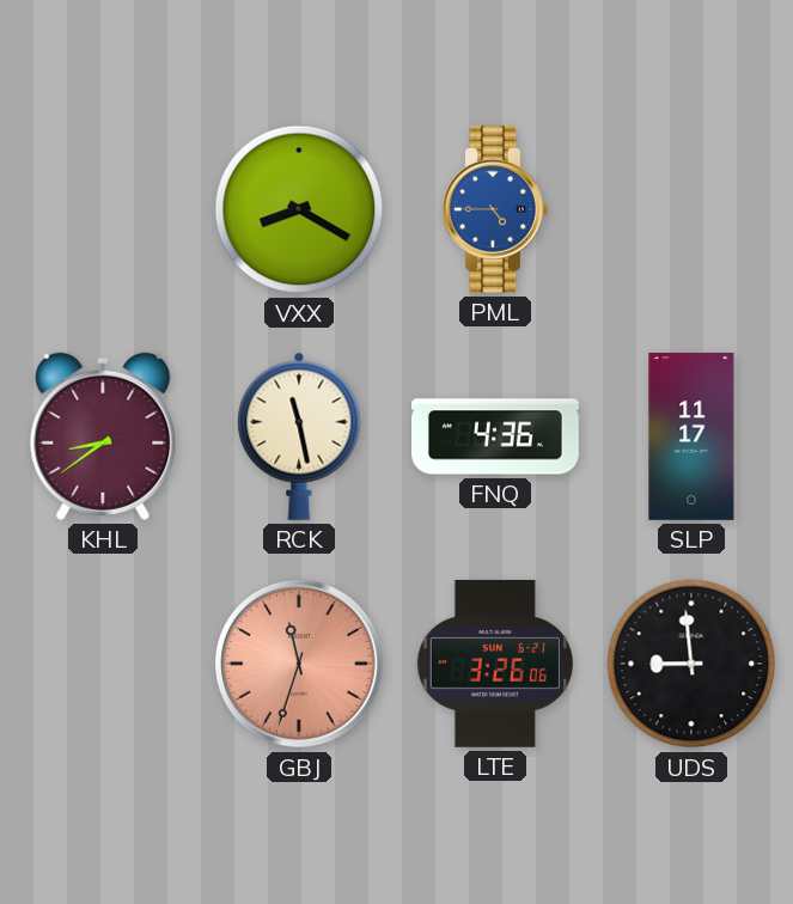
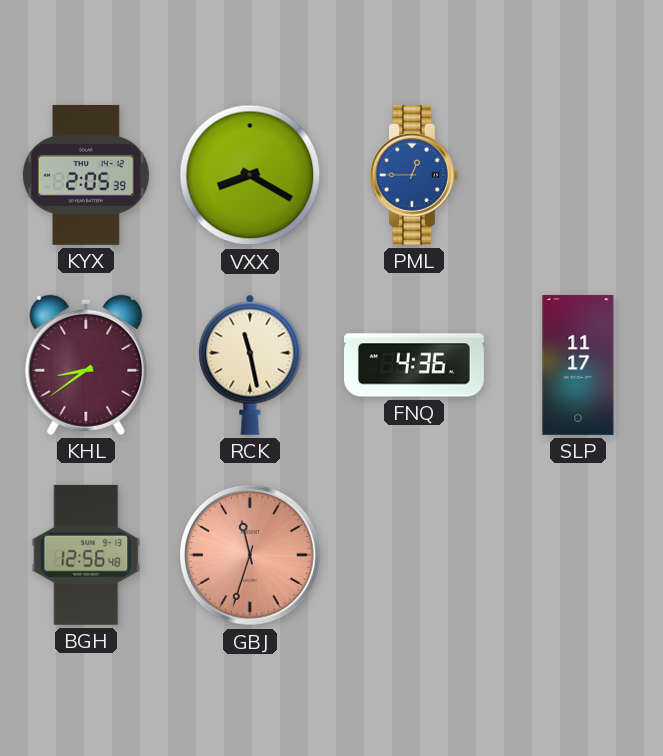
KYX: none -> 2:05
PML: 4:45 -> 12:45
BGH: none -> 12:56
LTE: 3:26 -> none
UDS: 8:59 -> none
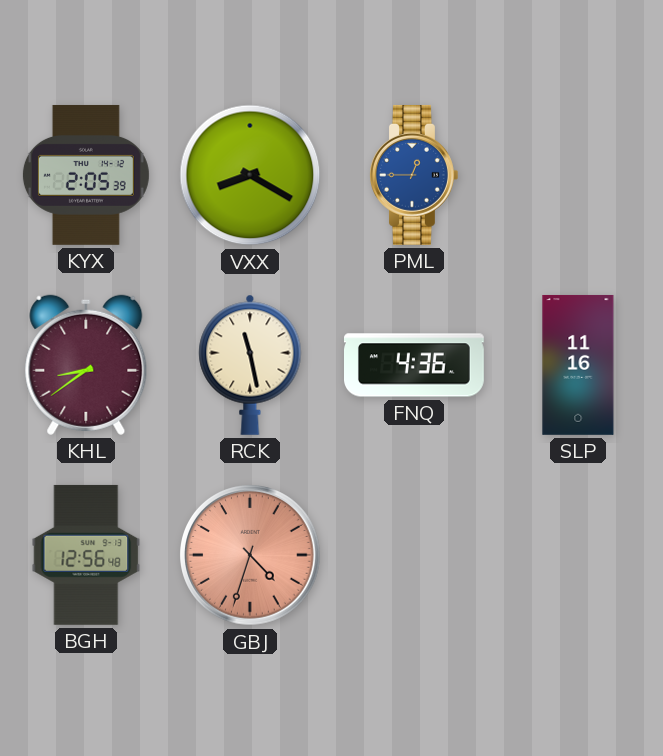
SLP: 11:17 -> 11:16
GBJ: 11:33 -> 4:33
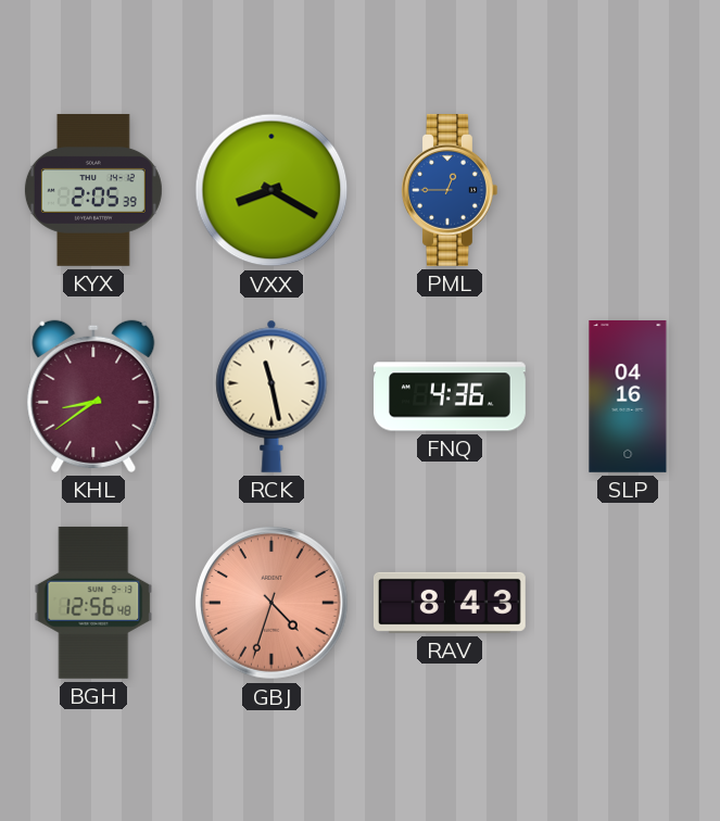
SLP: 11:16 -> 04:16
RAV: none -> 8:43
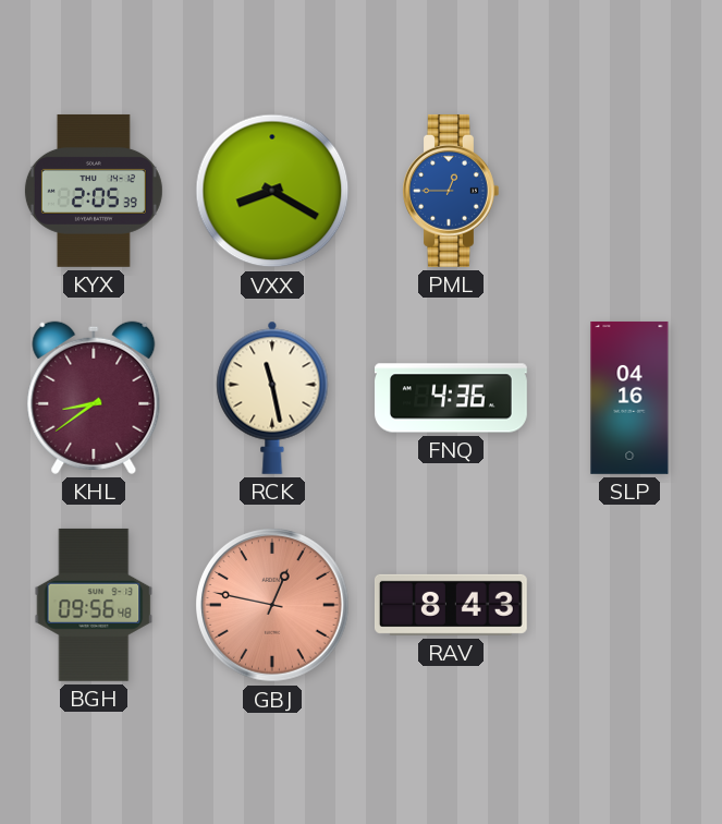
BGH: 12:56 -> 09:56
GBJ: 4:33 -> 12:47
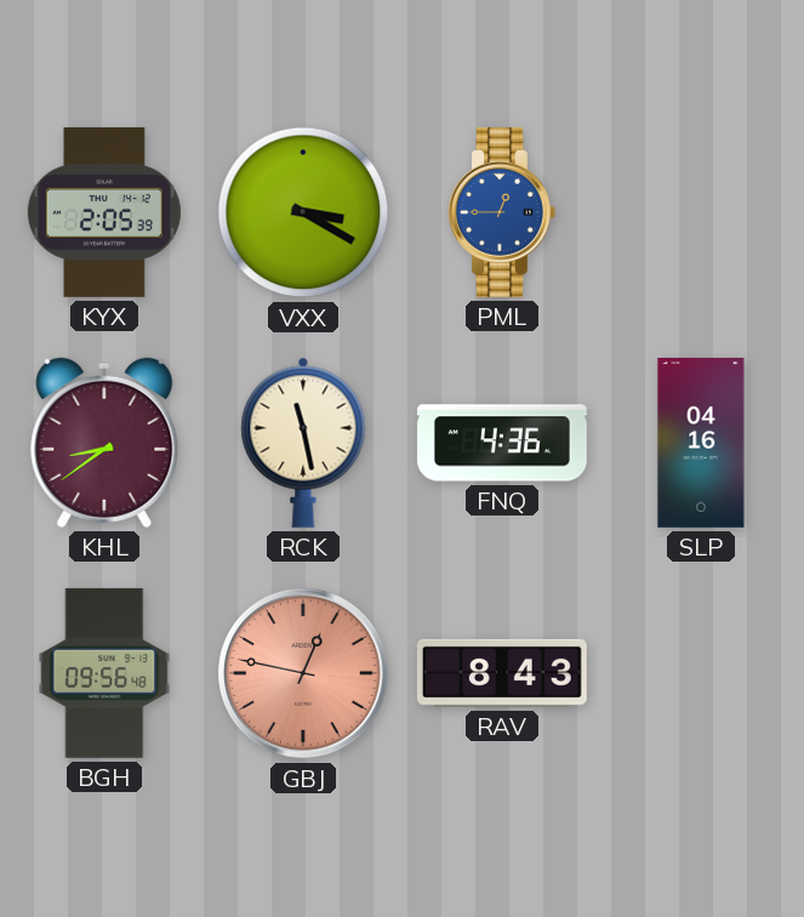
VXX: 8:20 -> 3:20
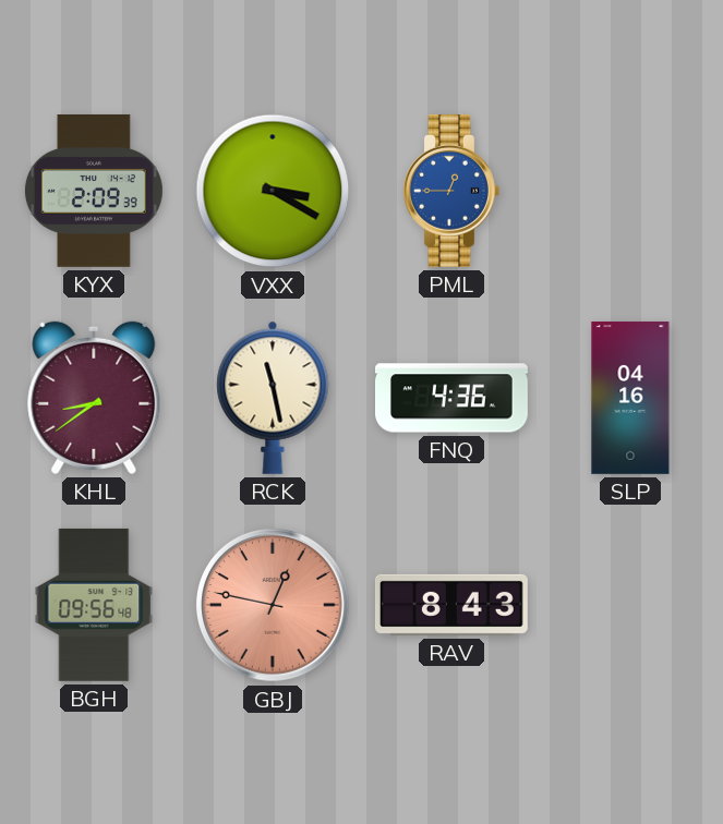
KYX: 2:05 -> 2:09
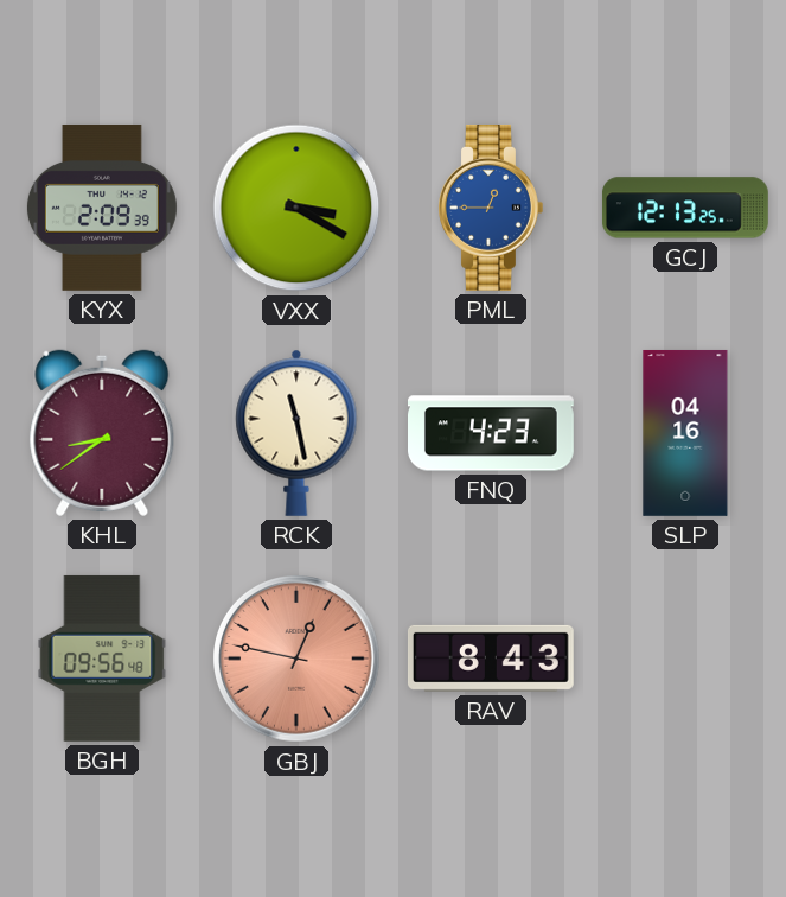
GCJ: none -> 12:13
FNQ: 4:36 -> 4:23
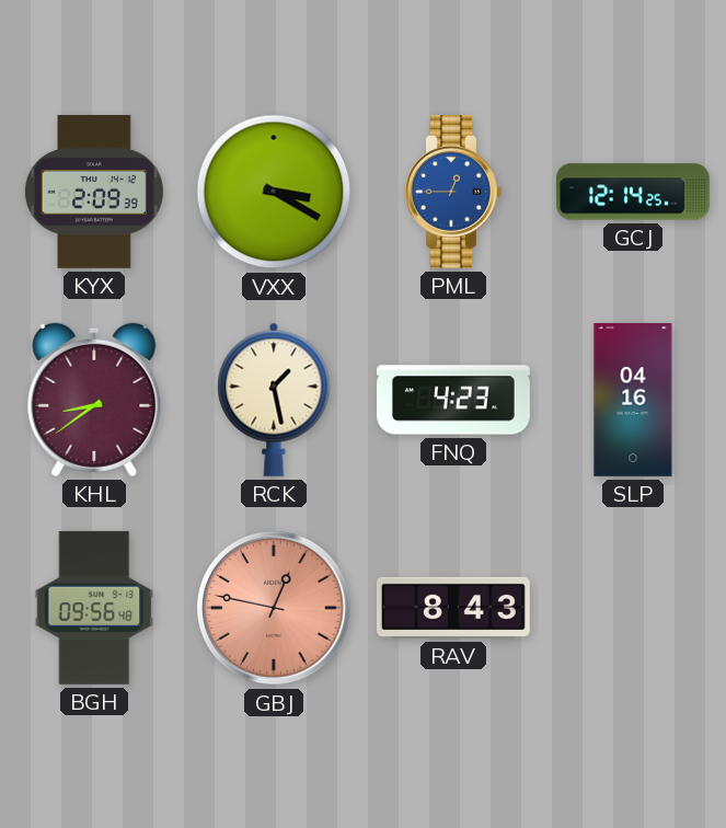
GCJ: 12:13 -> 12:14
RCK: 11:28 -> 1:28
